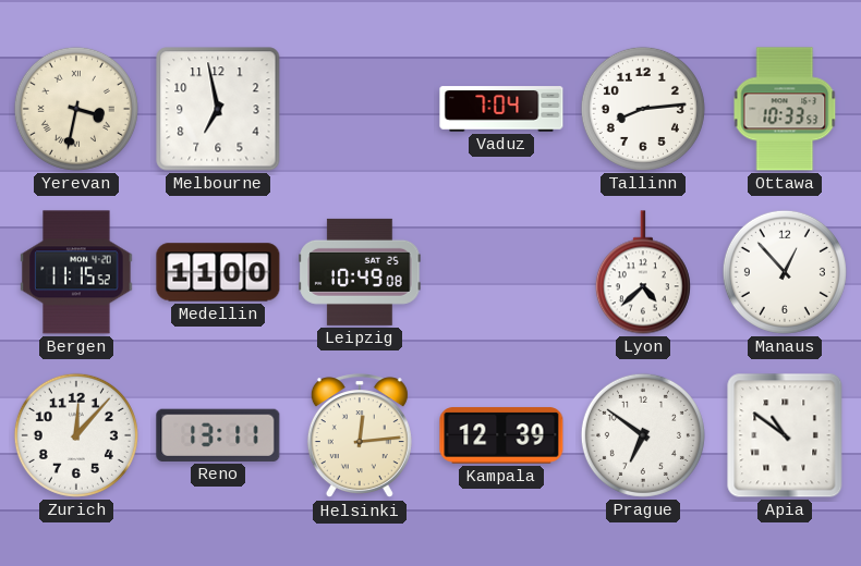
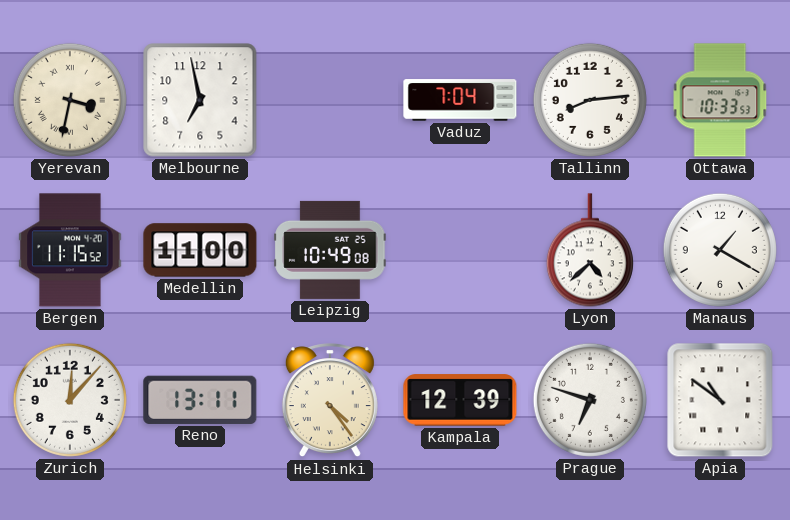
Manaus: 12:53 -> 1:20
Helsinki: 12:14 -> 4:24
Prague: 6:51 -> 6:48
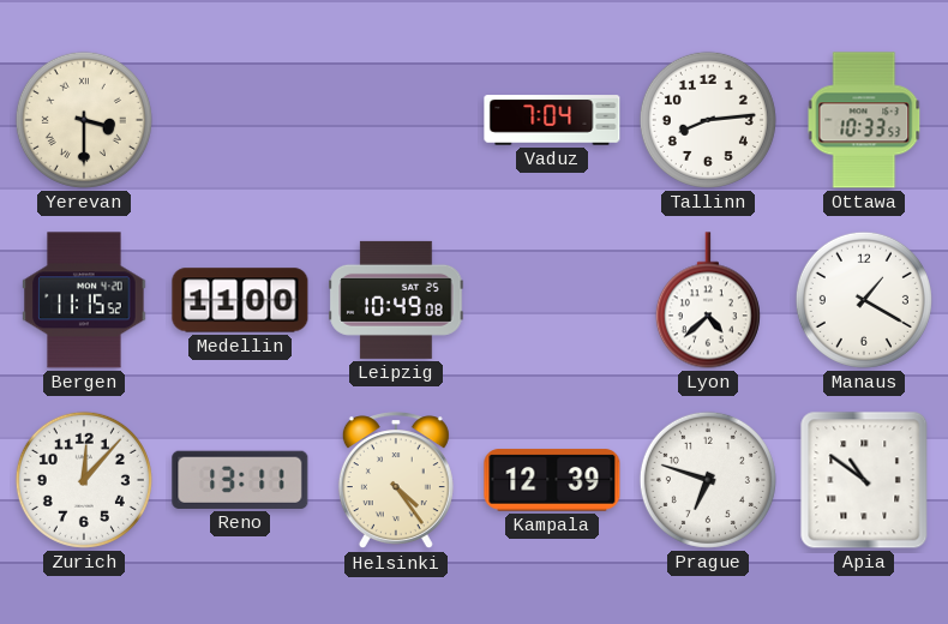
Yerevan: 3:32 -> 3:30
Melbourne: 6:58 -> none
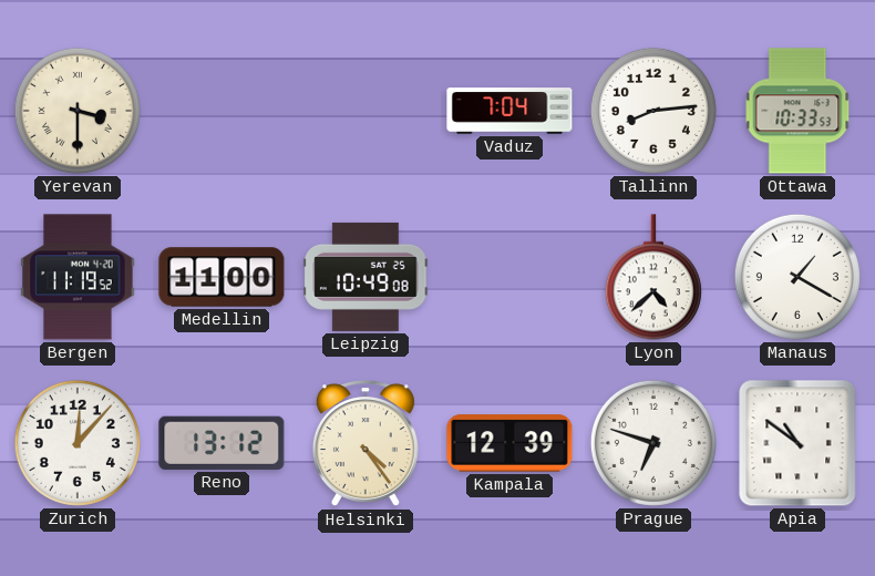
Bergen: 11:15 -> 11:19
Reno: 13:11 -> 13:12
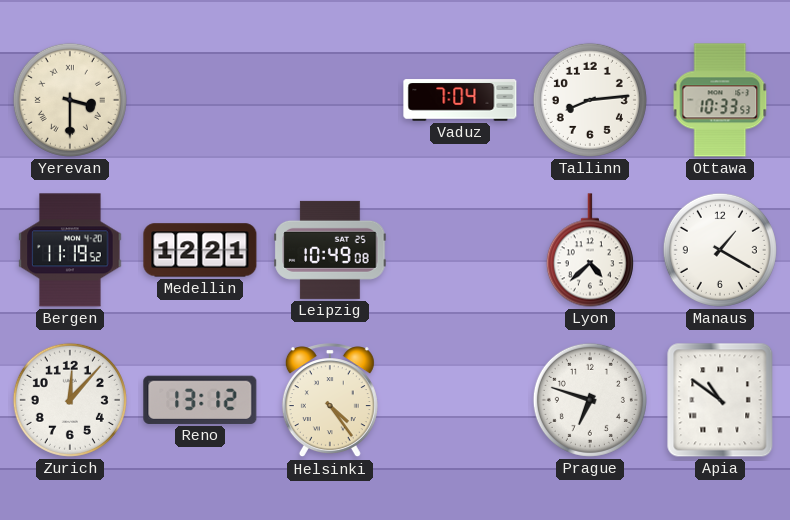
Medellin: 11:00 -> 12:21
Kampala: 12:39 -> none
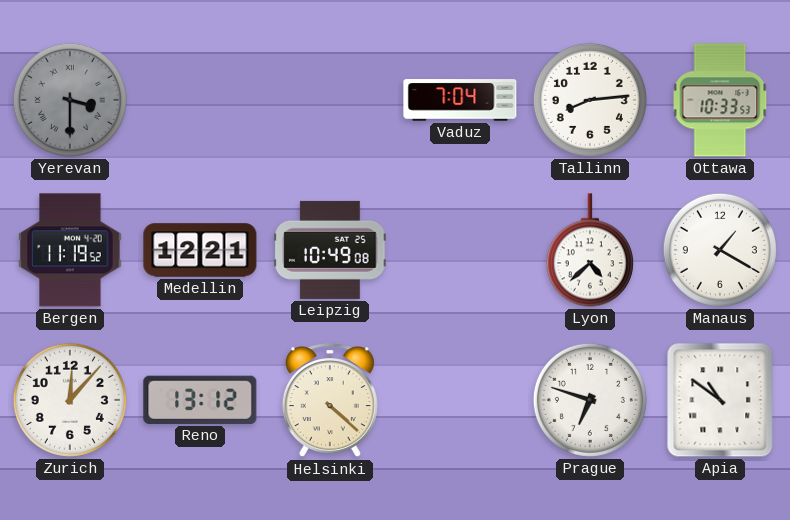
Yerevan dial: cream -> grey
Helsinki: 4:24 -> 4:22
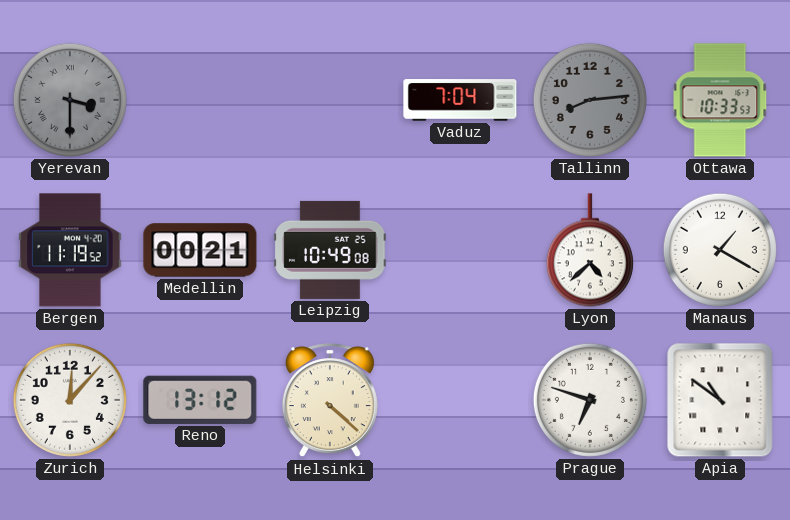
Tallinn dial: white -> grey
Medellin: 12:21 -> 00:21
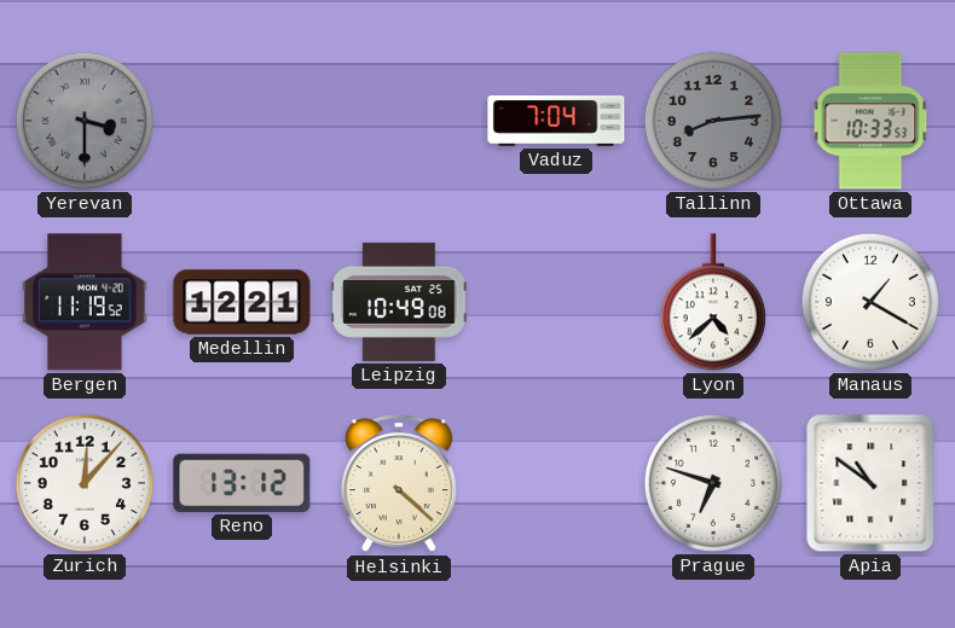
Medellin: 00:21 -> 12:21
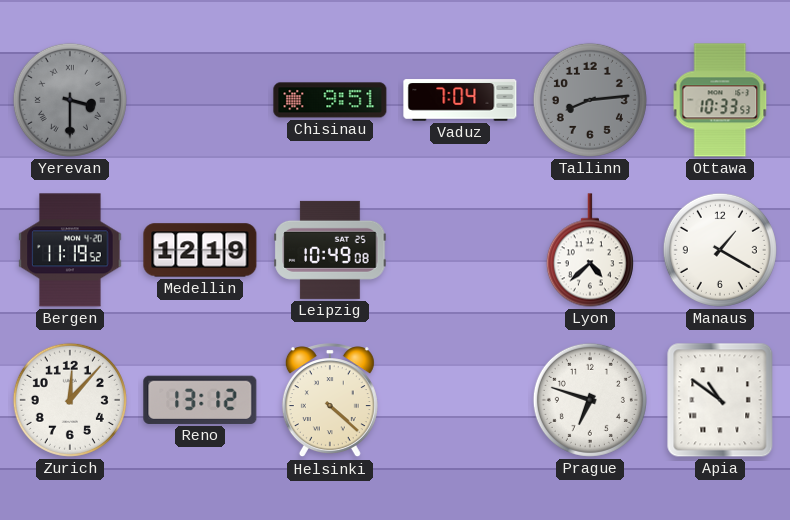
Chisinau: none -> 9:51
Medellin: 12:21 -> 12:19
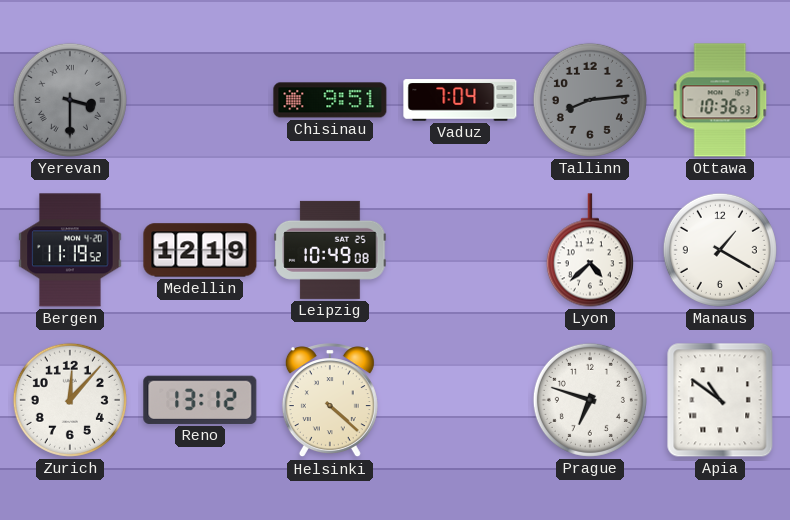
Ottawa: 10:33 -> 10:36
